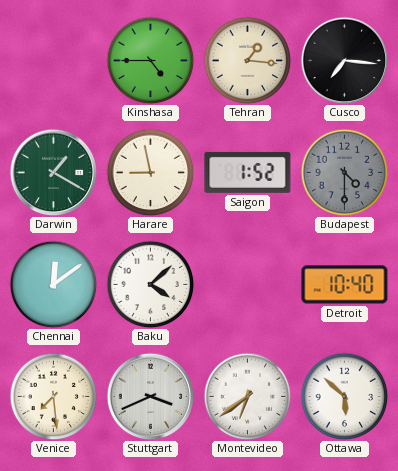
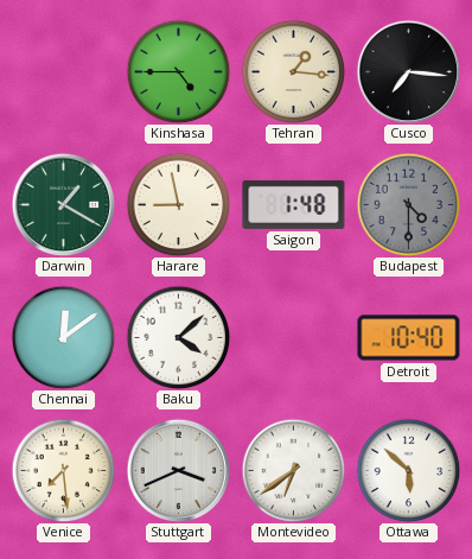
Saigon: 1:52 -> 1:48
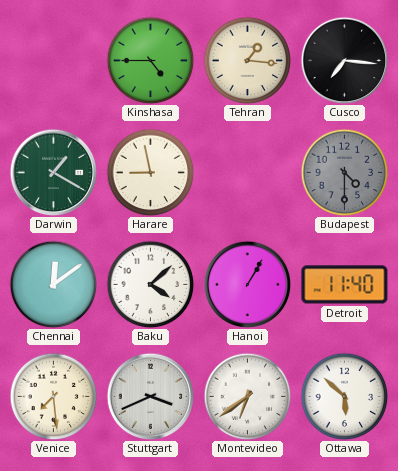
Saigon: 1:48 -> none
Hanoi: none -> 1:05
Detroit: 10:40 -> 11:40
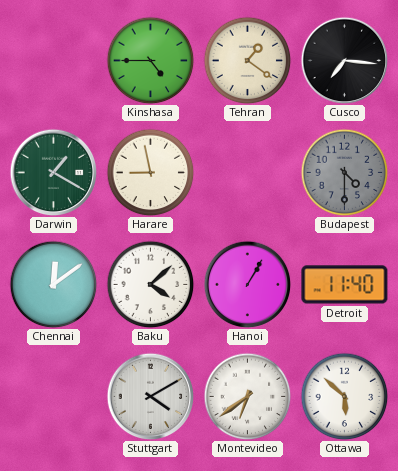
Tehran: 1:16 -> 1:21
Venice: 7:29 -> none
Stuttgart: 3:41 -> 4:10
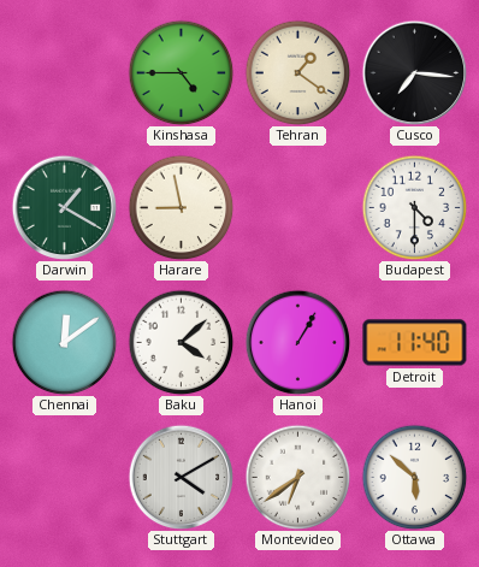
Budapest dial: grey -> white
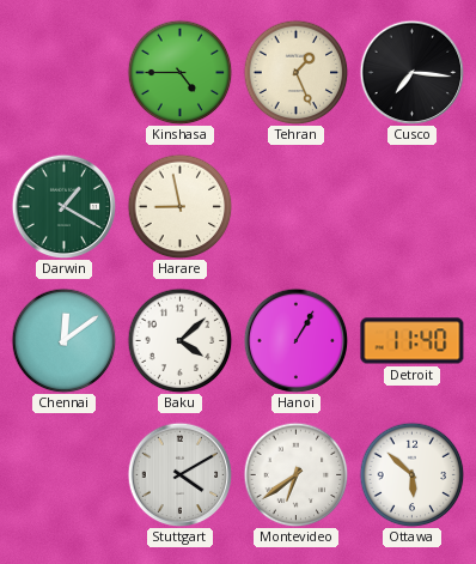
Tehran: 1:21 -> 1:26
Budapest: 4:30 -> none
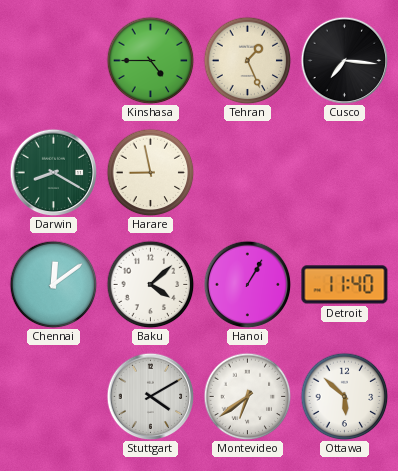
Darwin: 1:20 -> 8:20
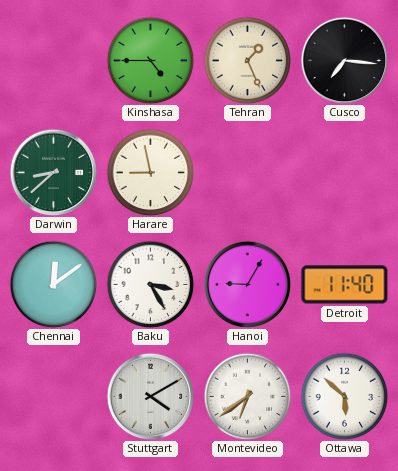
Darwin: 8:20 -> 8:38
Baku: 4:08 -> 3:25
Hanoi: 1:05 -> 9:05
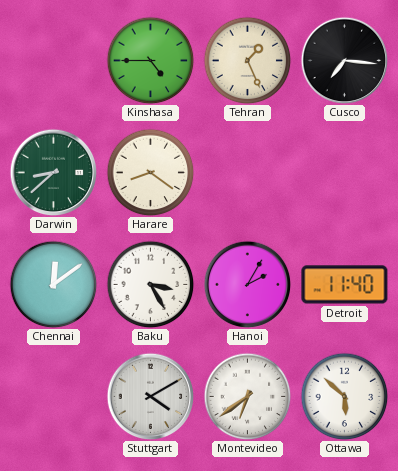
Harare: 8:58 -> 8:21
Hanoi: 9:05 -> 2:05
